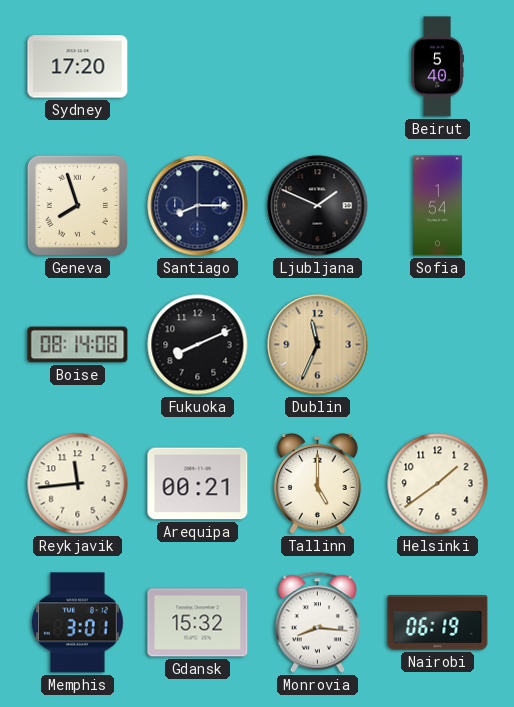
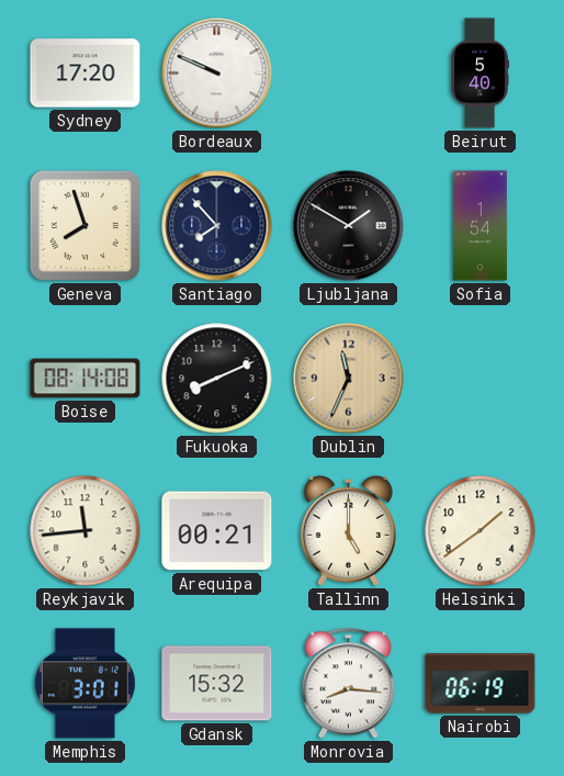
Bordeaux: none -> 9:49
Santiago: 8:15 -> 7:53
Ljubljana: 1:49 -> 1:50
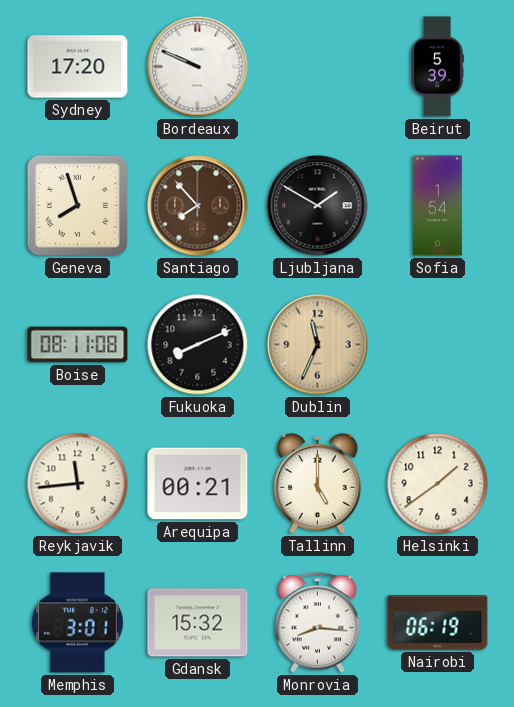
Beirut: 5:40 -> 5:39
Santiago dial: navy -> brown
Boise: 08:14 -> 08:11
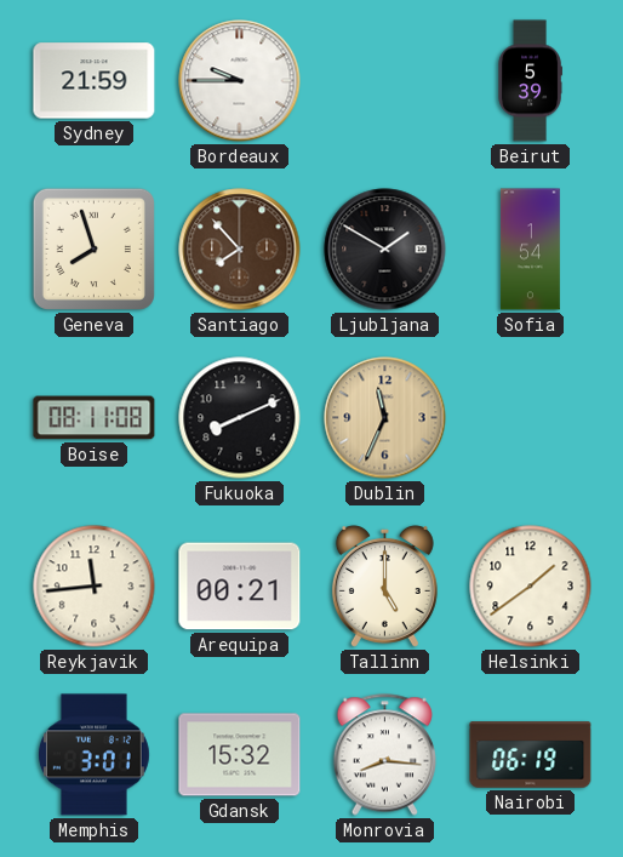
Sydney: 17:20 -> 21:59
Bordeaux: 9:49 -> 9:45
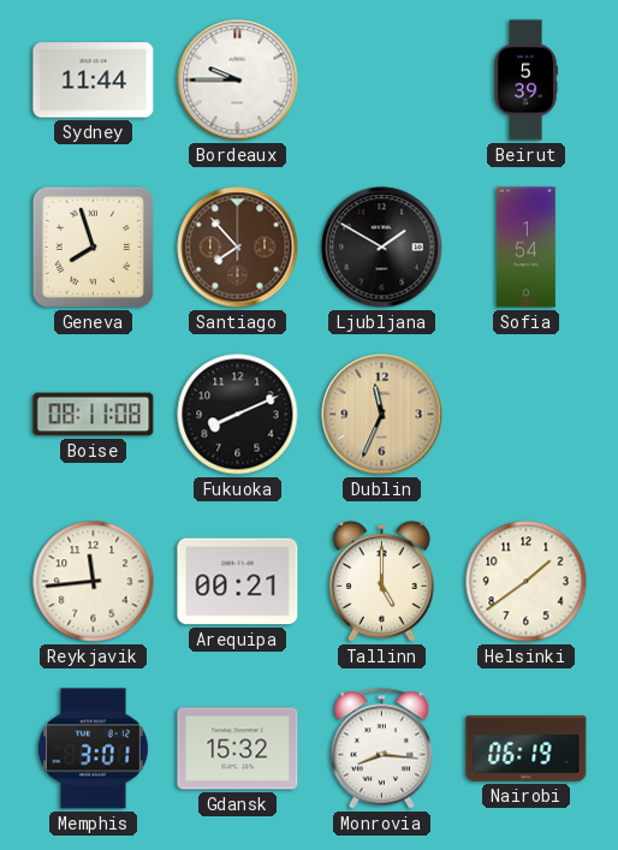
Sydney: 21:59 -> 11:44
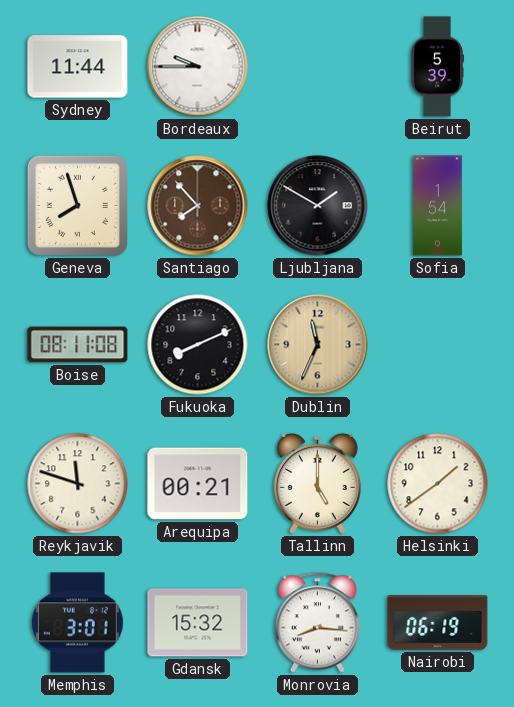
Reykjavik: 11:44 -> 11:48
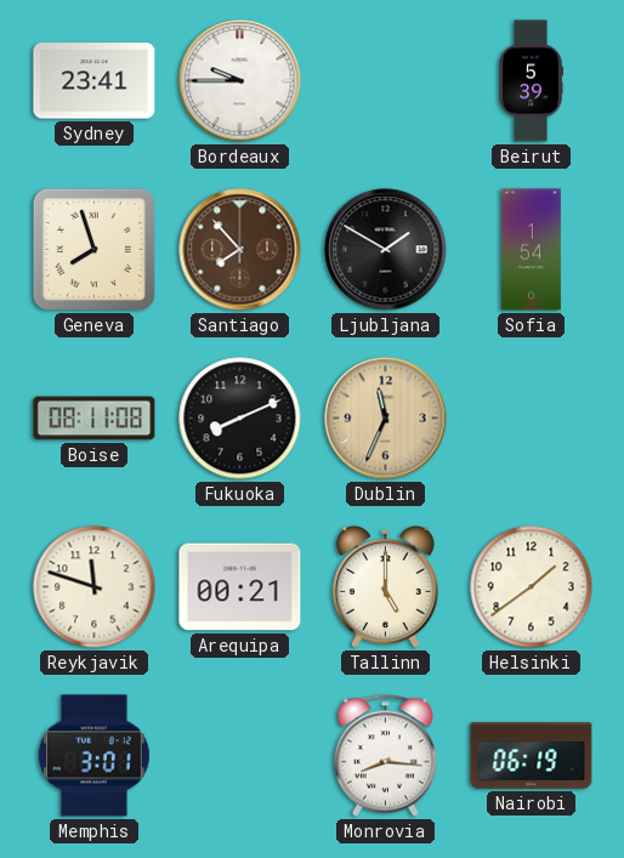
Sydney: 11:44 -> 23:41
Gdansk: 15:32 -> none
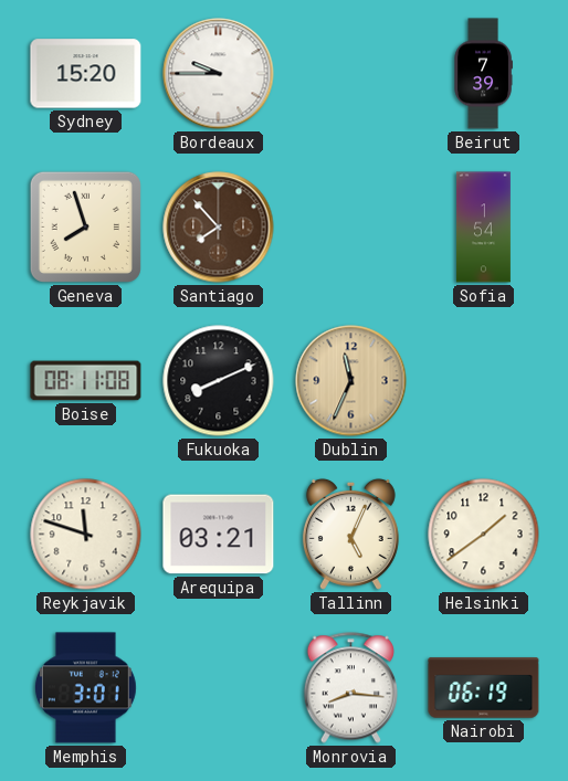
Sydney: 23:41 -> 15:20
Beirut: 5:39 -> 7:39
Ljubljana: 1:50 -> none
Arequipa: 00:21 -> 03:21
Tallinn: 5:00 -> 5:04
